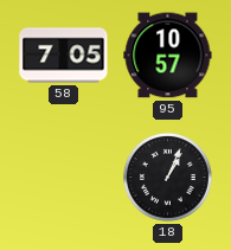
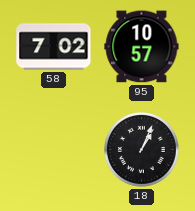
58: 7:05 -> 7:02
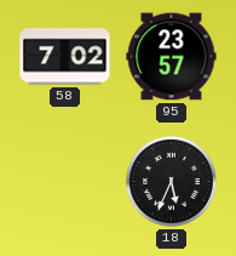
95: 10:57 -> 23:57
18: 1:04 -> 5:34
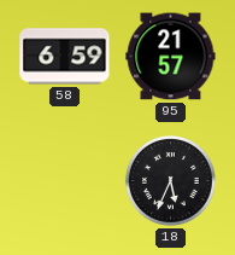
58: 7:02 -> 6:59
95: 23:57 -> 21:57
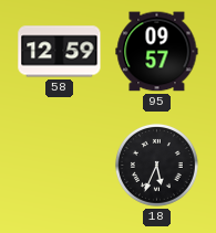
58: 6:59 -> 12:59
95: 21:57 -> 09:57
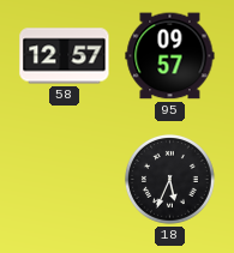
58: 12:59 -> 12:57
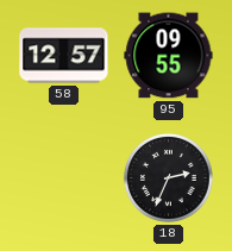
95: 09:57 -> 09:55
18: 5:34 -> 2:34
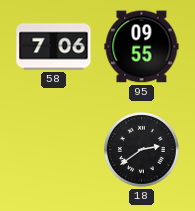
58: 12:57 -> 7:06
18: 2:34 -> 2:39
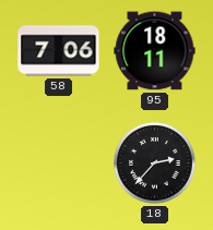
95: 09:55 -> 18:11
18: 2:39 -> 2:37
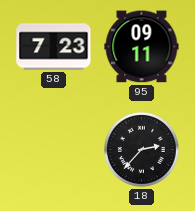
58: 7:06 -> 7:23
95: 18:11 -> 09:11
